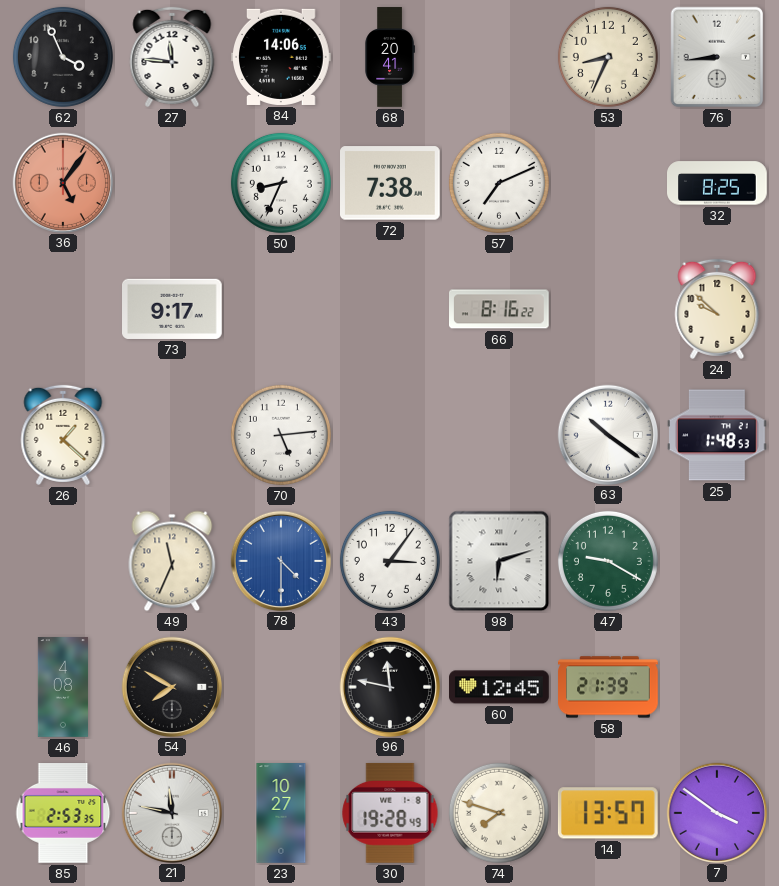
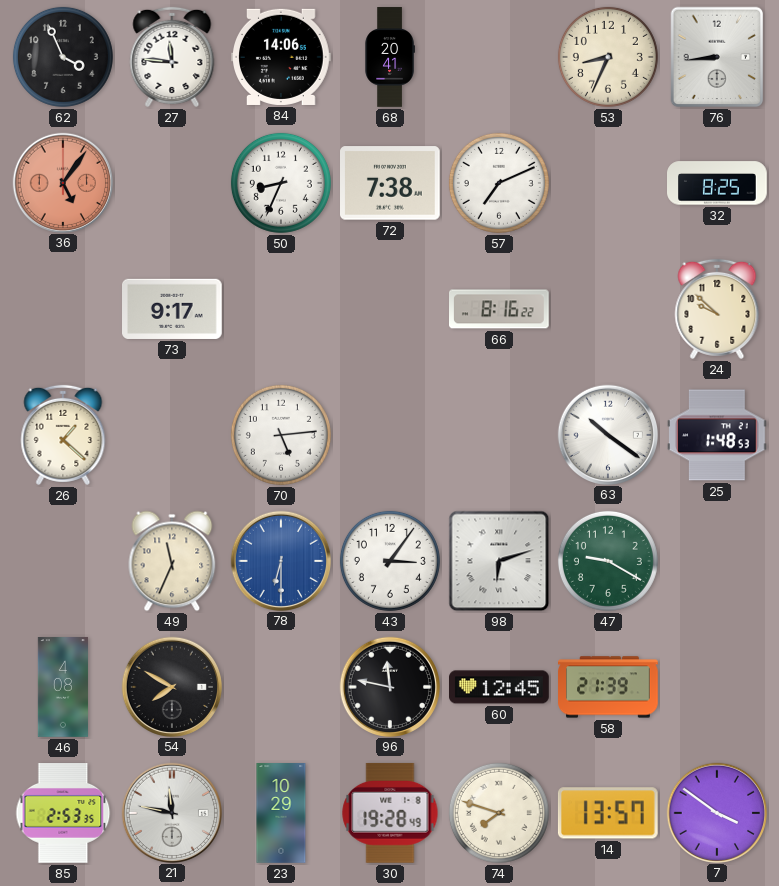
78: 4:30 -> 6:30
23: 10:27 -> 10:29
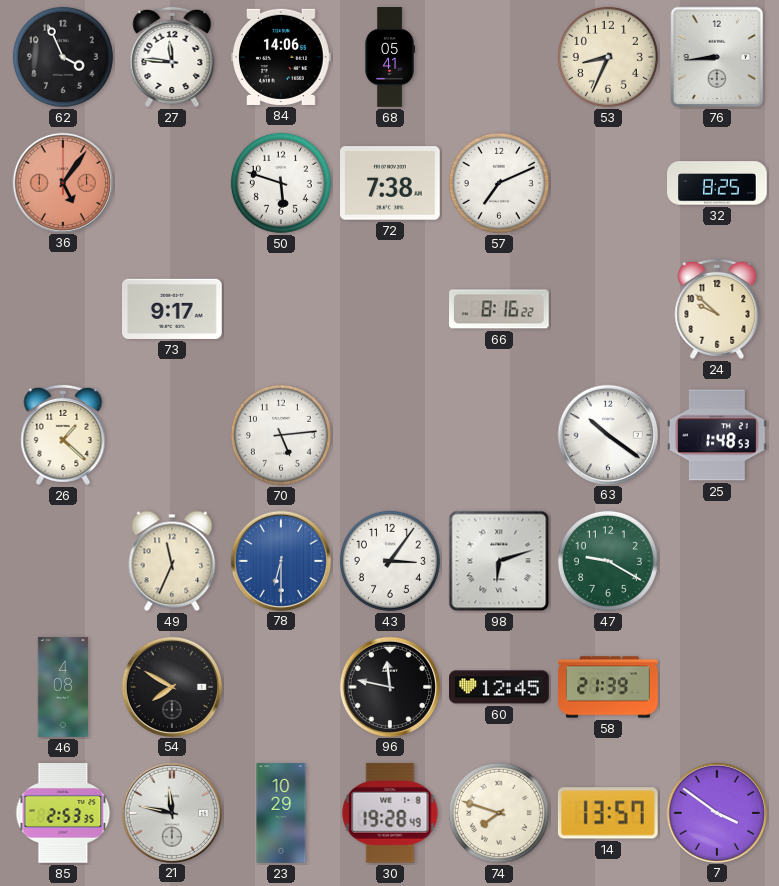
68: 20:41 -> 05:41
50: 8:34 -> 5:48
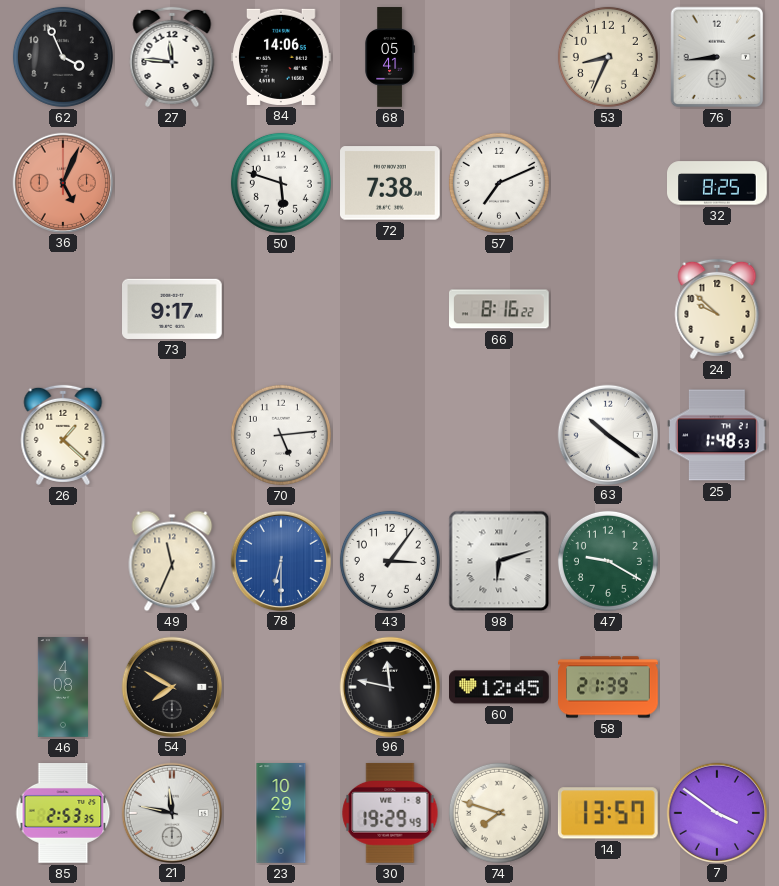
36: 5:06 -> 5:04
30: 19:28 -> 19:29
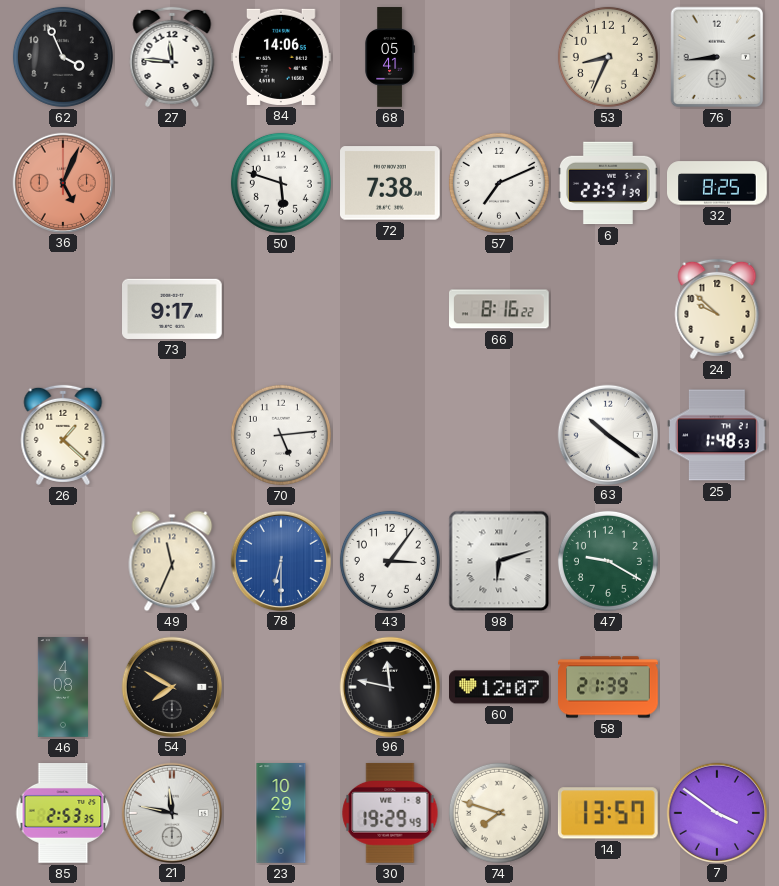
6: none -> 23:51
60: 12:45 -> 12:07
